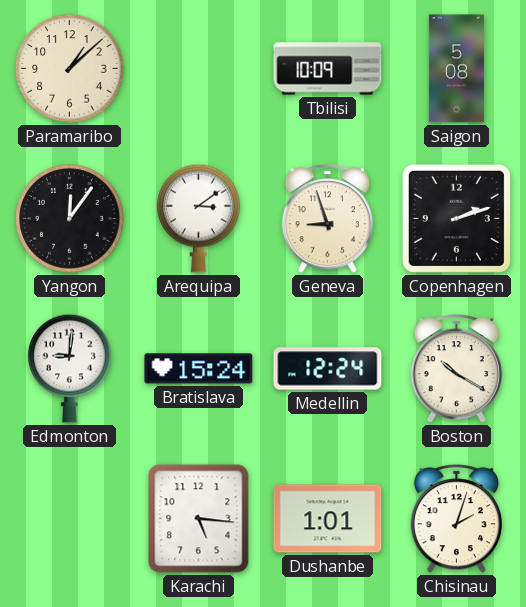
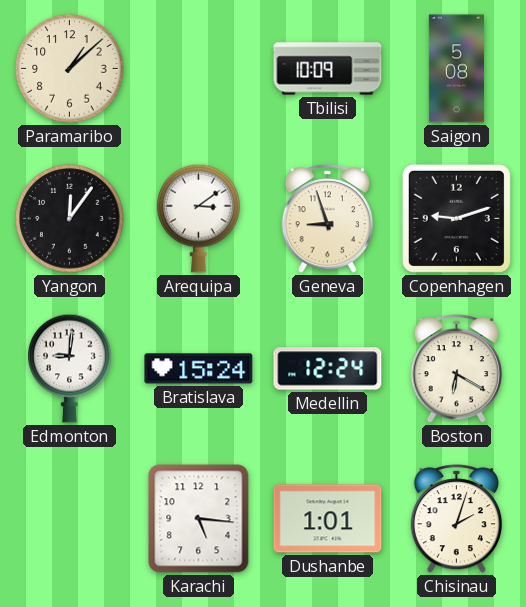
Copenhagen: 2:12 -> 9:12
Boston: 10:20 -> 6:20
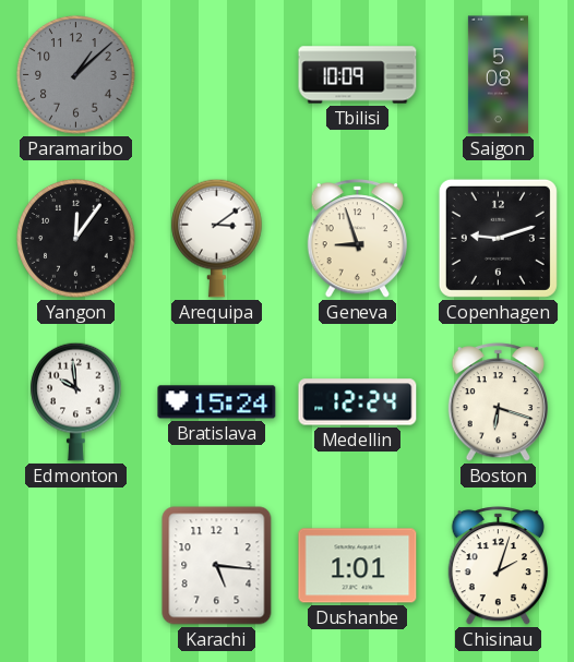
Paramaribo dial: cream -> grey
Edmonton: 9:01 -> 9:59
Boston: 6:20 -> 6:18
